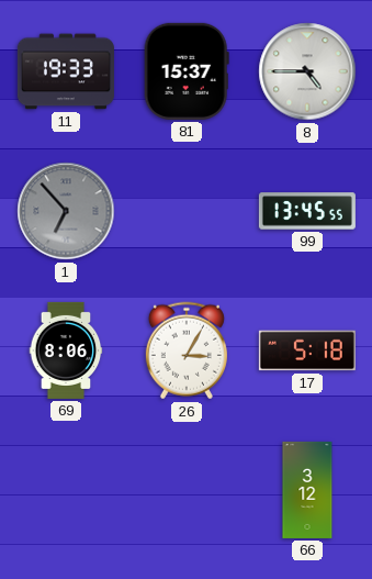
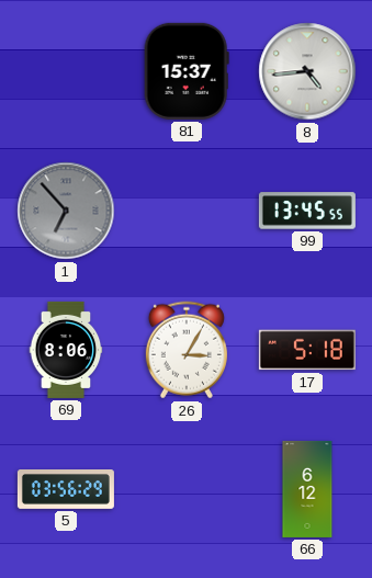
11: 19:33 -> none
8: 4:45 -> 4:44
5: none -> 03:56
66: 3:12 -> 6:12
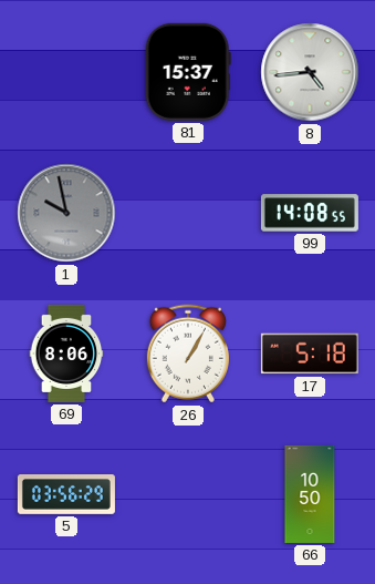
1: 6:53 -> 9:58
99: 13:45 -> 14:08
26: 3:05 -> 1:05
66: 6:12 -> 10:50
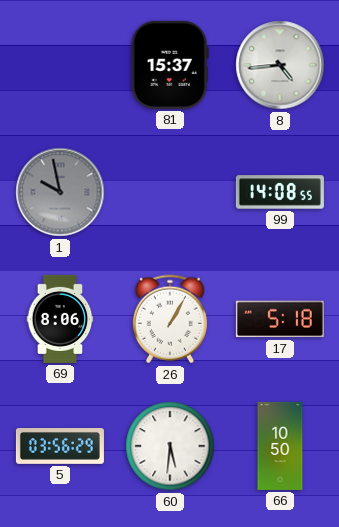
60: none -> 5:31
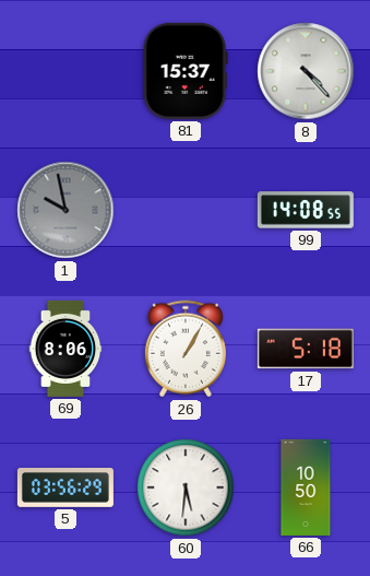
8: 4:44 -> 4:23
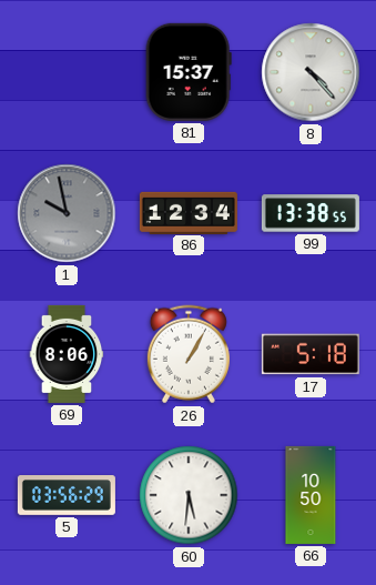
86: none -> 12:34
99: 14:08 -> 13:38
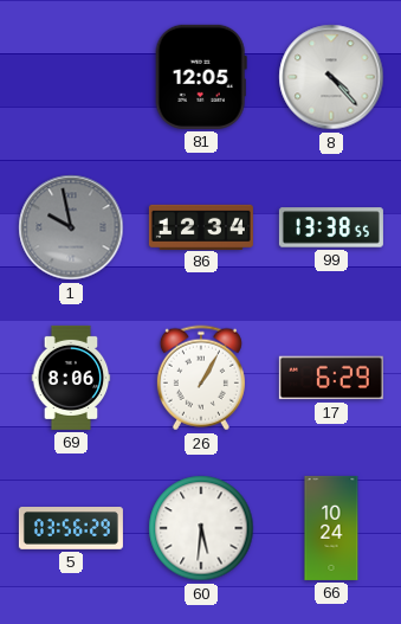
81: 15:37 -> 12:05
17: 5:18 -> 6:29
66: 10:50 -> 10:24
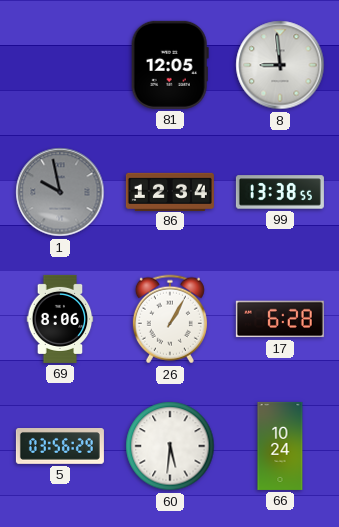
8: 4:23 -> 8:59
17: 6:29 -> 6:28
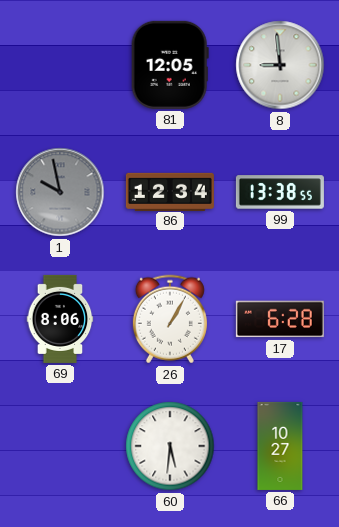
5: 03:56 -> none
66: 10:24 -> 10:27
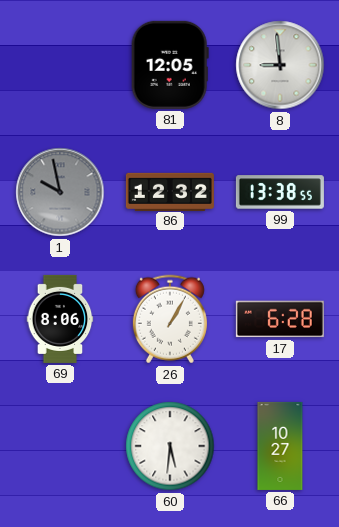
86: 12:34 -> 12:32
